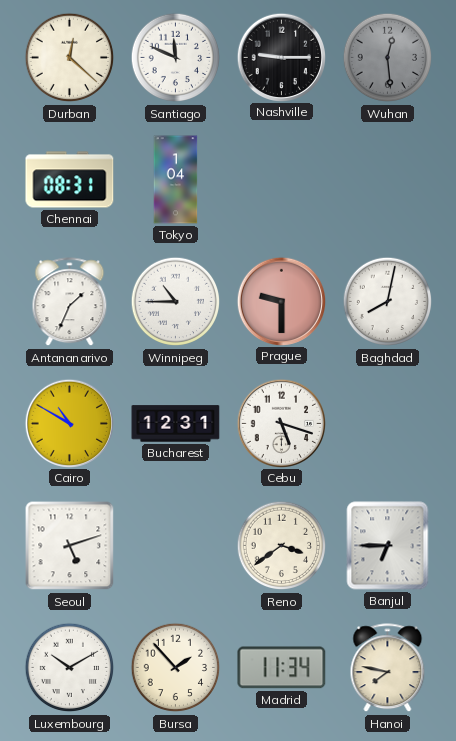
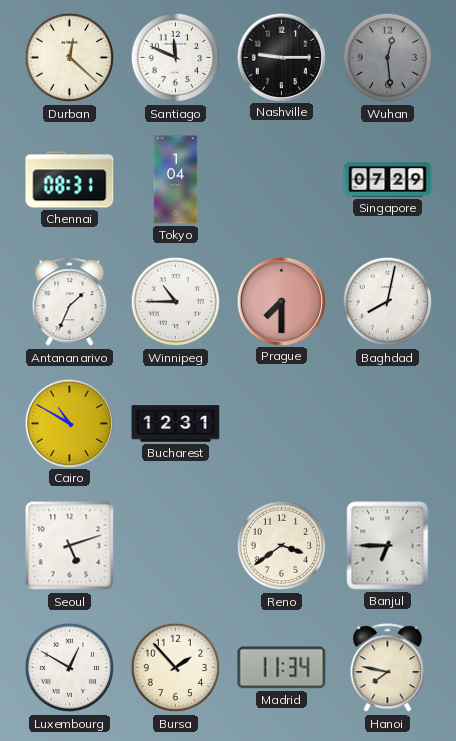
Singapore: none -> 07:29
Prague: 9:30 -> 7:30
Cebu: 5:18 -> none
Luxembourg: 10:10 -> 12:50
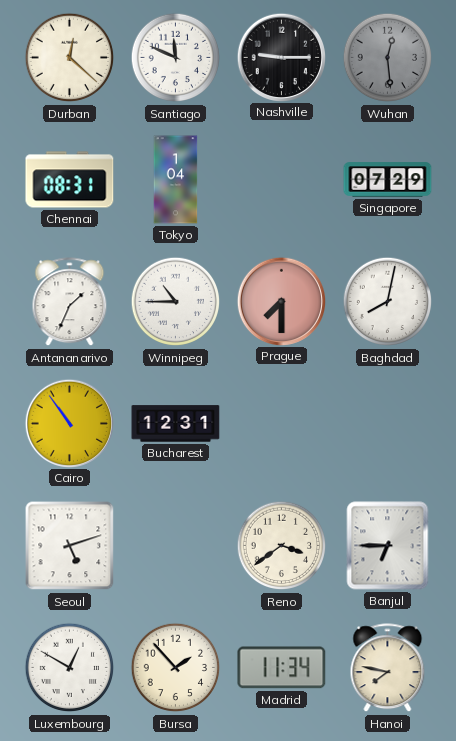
Cairo: 10:50 -> 10:54
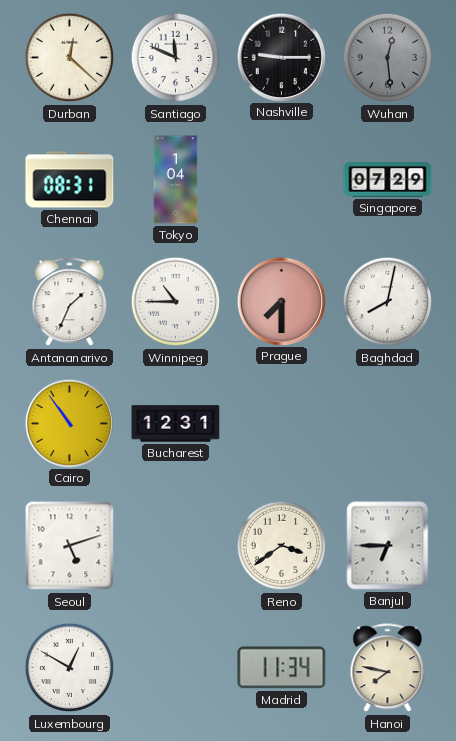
Bursa: 1:53 -> none
